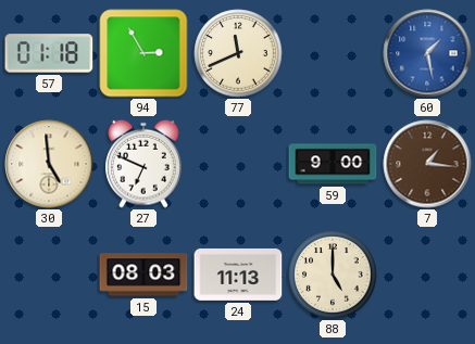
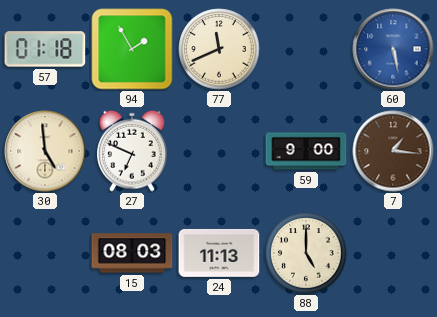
94: 2:55 -> 1:55
60: 1:28 -> 5:28
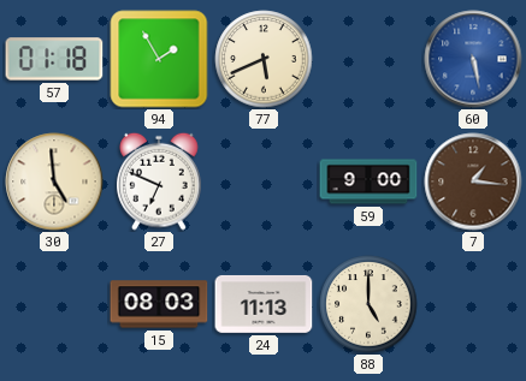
77: 11:41 -> 5:41
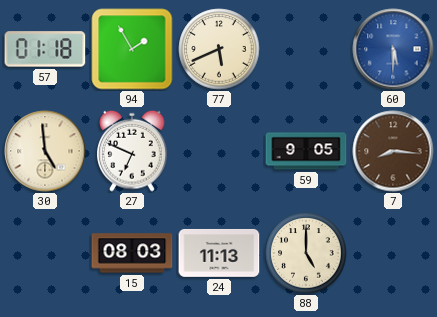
60: 5:28 -> 5:30
59: 9:00 -> 9:05
7: 1:16 -> 8:16
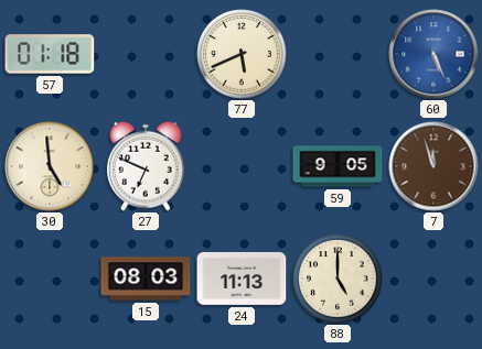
94: 1:55 -> none
60: 5:30 -> 5:26
7: 8:16 -> 11:57
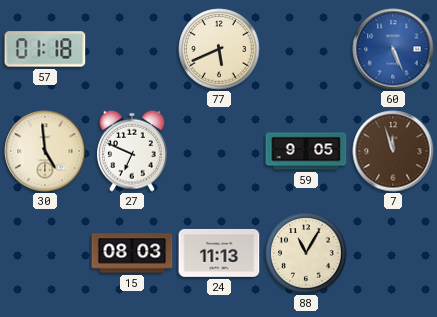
88: 5:00 -> 11:05
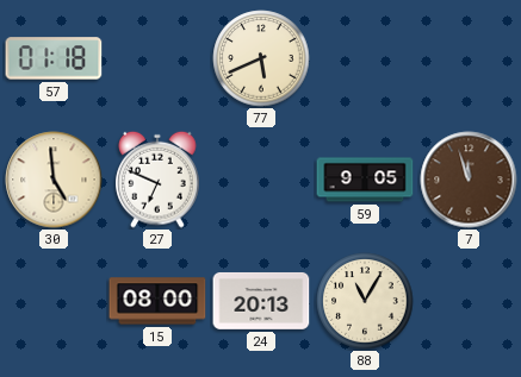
60: 5:26 -> none
15: 08:03 -> 08:00
24: 11:13 -> 20:13
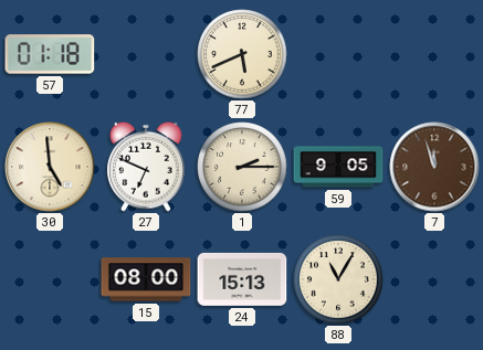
1: none -> 2:15
24: 20:13 -> 15:13
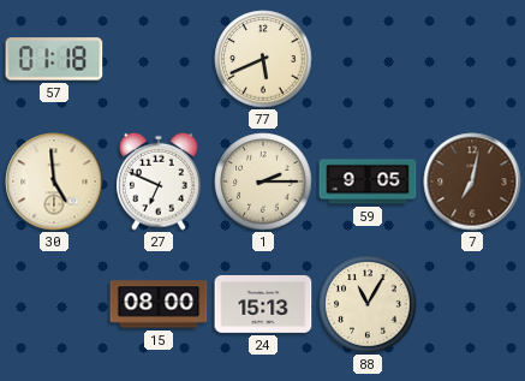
7: 11:57 -> 7:02
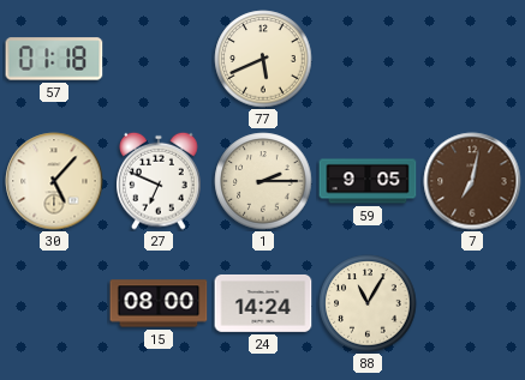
30: 4:59 -> 5:07
24: 15:13 -> 14:24
